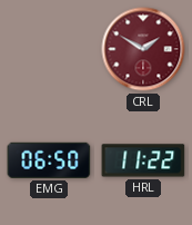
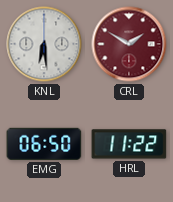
KNL: none -> 6:29
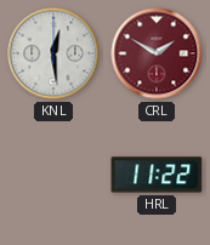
KNL: 6:29 -> 12:29
EMG: 06:50 -> none
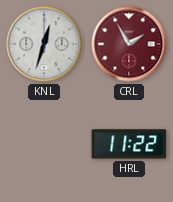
KNL: 12:29 -> 12:33
CRL: 1:50 -> 1:55
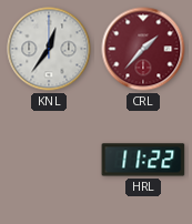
KNL: 12:33 -> 12:36
CRL: 1:55 -> 1:37
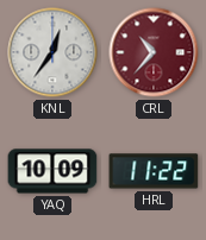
CRL: 1:37 -> 10:37
YAQ: none -> 10:09
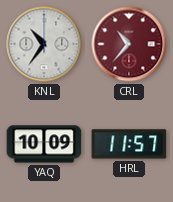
KNL: 12:36 -> 10:36
HRL: 11:22 -> 11:57
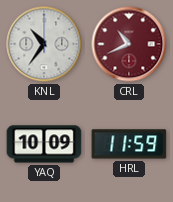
CRL: 10:37 -> 10:41
HRL: 11:57 -> 11:59
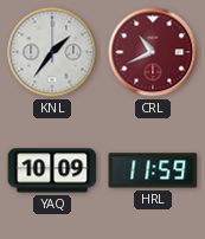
KNL: 10:36 -> 1:36
